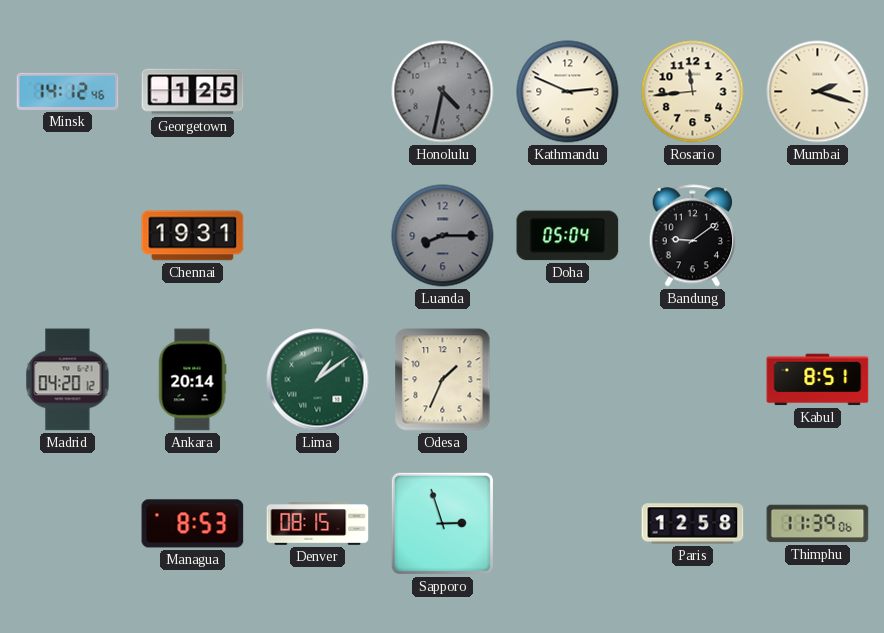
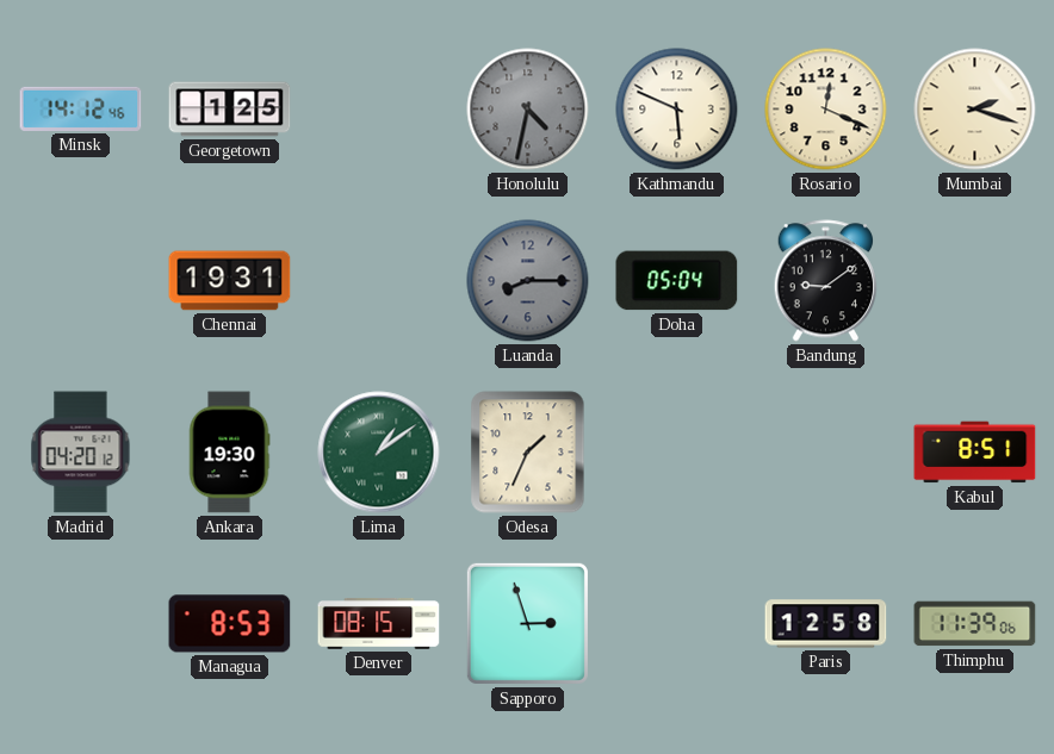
Kathmandu: 2:49 -> 5:49
Rosario: 11:44 -> 12:19
Ankara: 20:14 -> 19:30
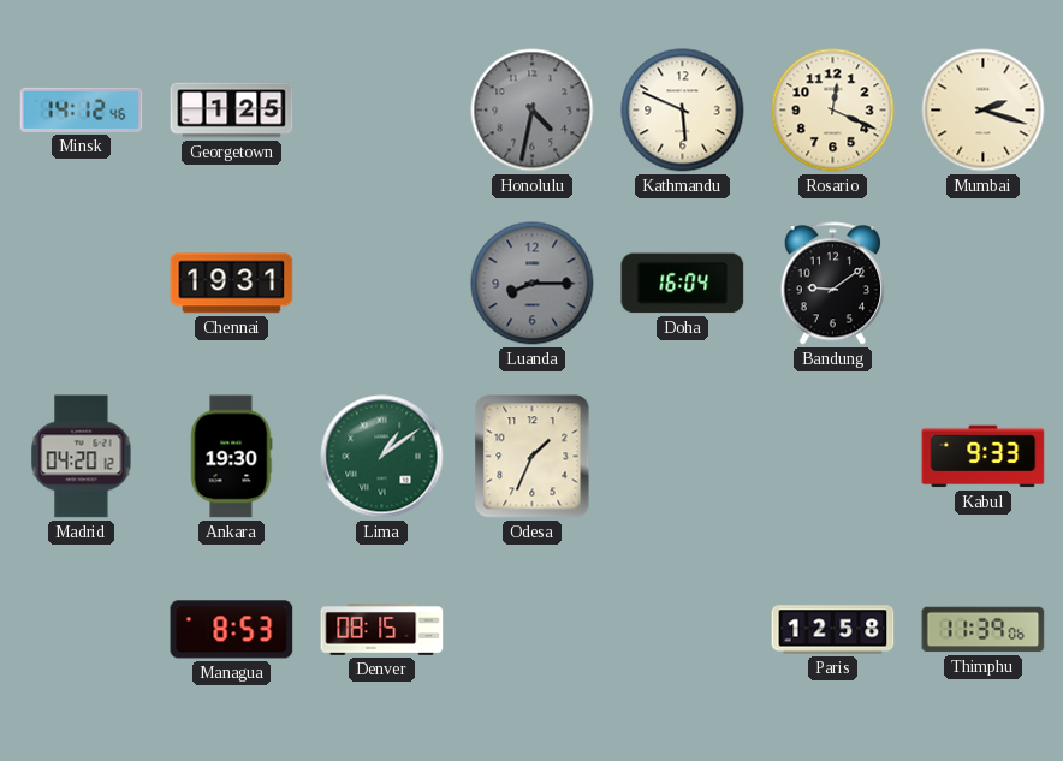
Doha: 05:04 -> 16:04
Kabul: 8:51 -> 9:33
Sapporo: 2:57 -> none
